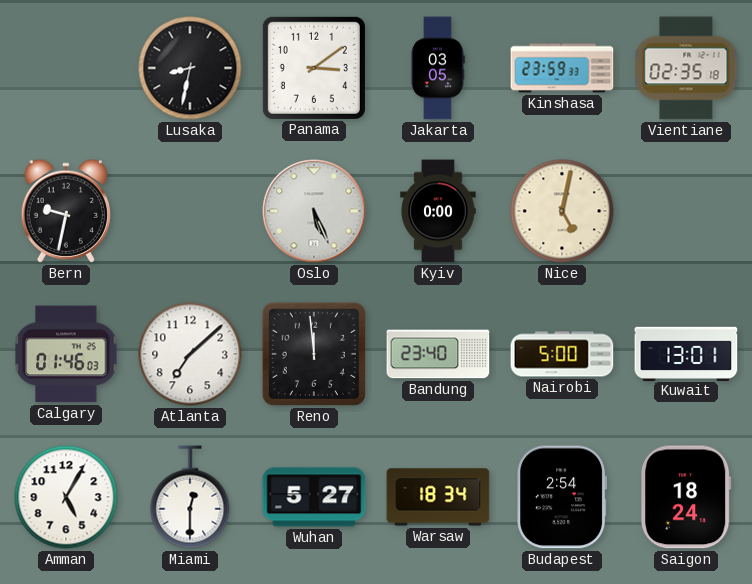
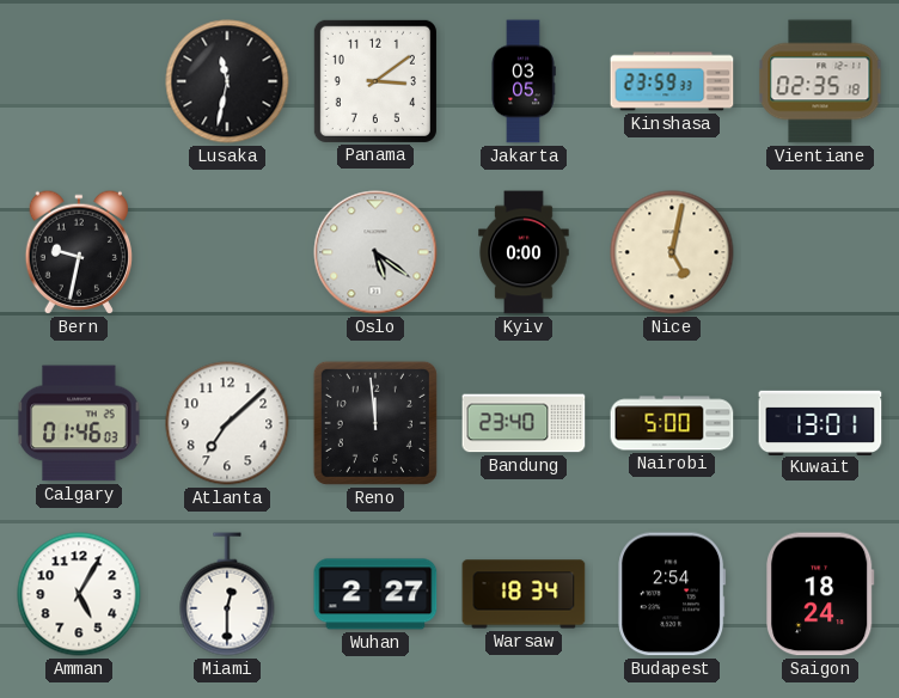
Lusaka: 8:32 -> 11:32
Oslo: 5:26 -> 5:21
Wuhan: 5:27 -> 2:27
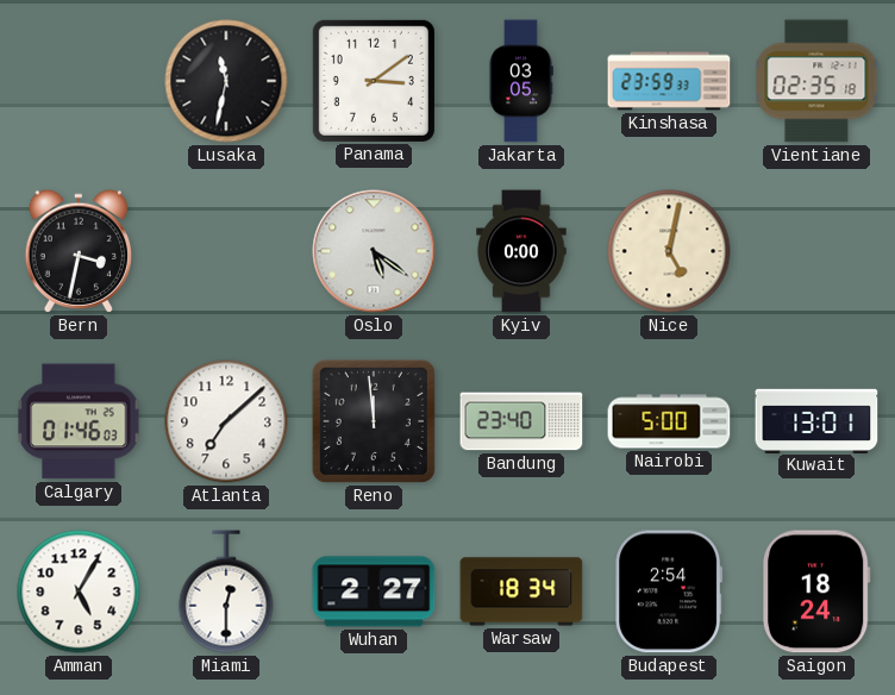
Bern: 9:32 -> 3:32
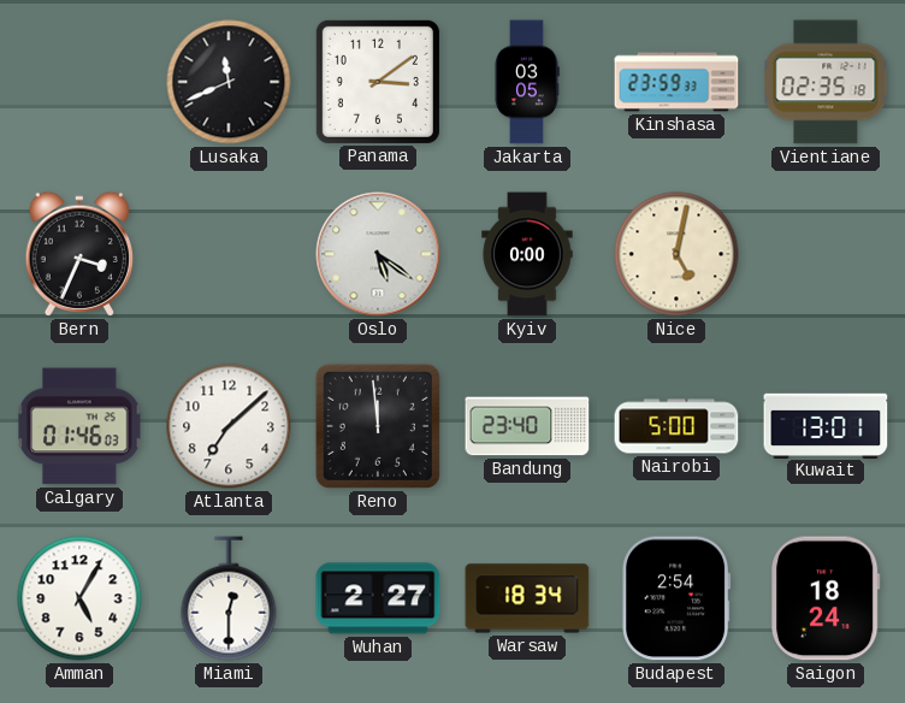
Lusaka: 11:32 -> 11:41
Bern: 3:32 -> 3:34
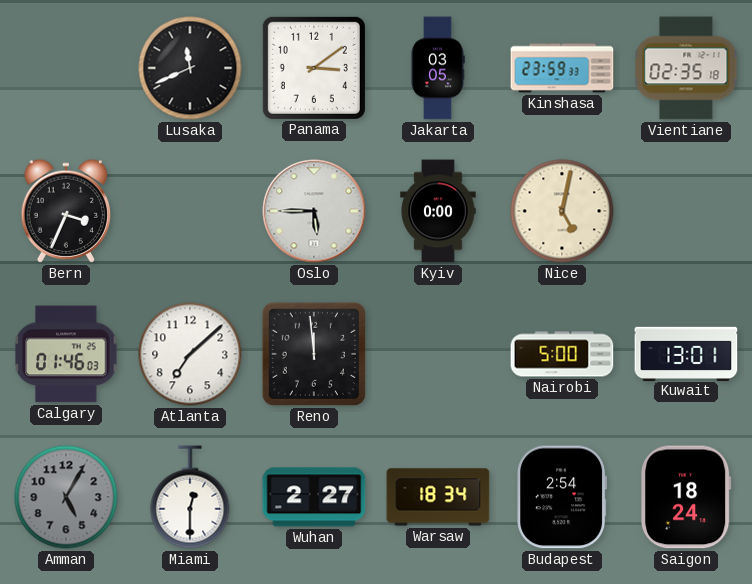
Oslo: 5:21 -> 5:45
Bandung: 23:40 -> none
Amman dial: white -> grey
